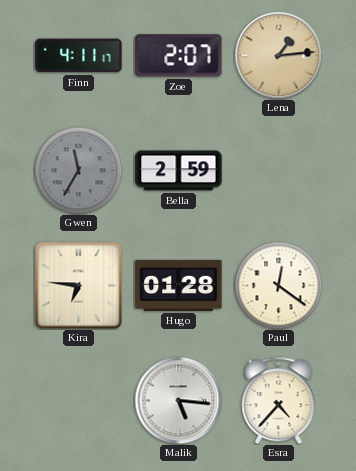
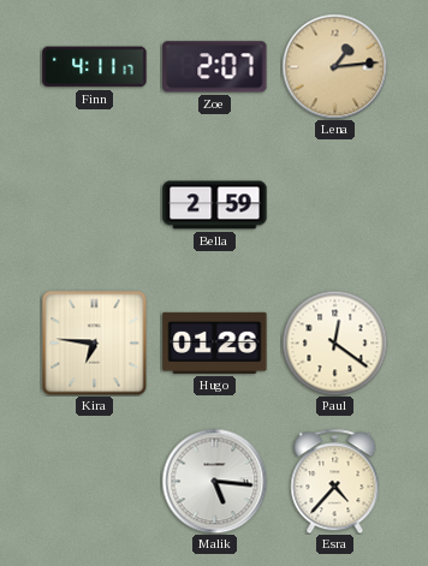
Gwen: 11:35 -> none
Hugo: 01:28 -> 01:26
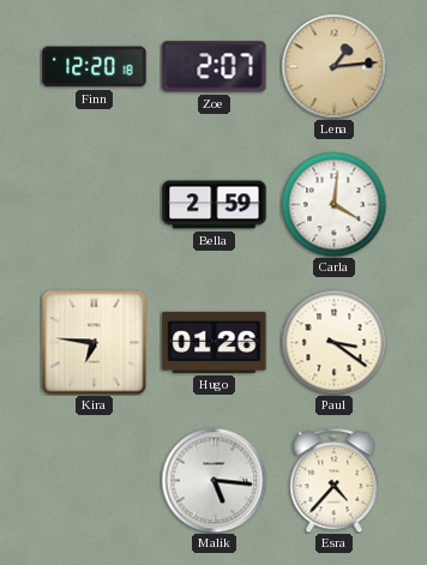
Finn: 4:11 -> 12:20
Carla: none -> 4:01
Paul: 12:21 -> 3:21
